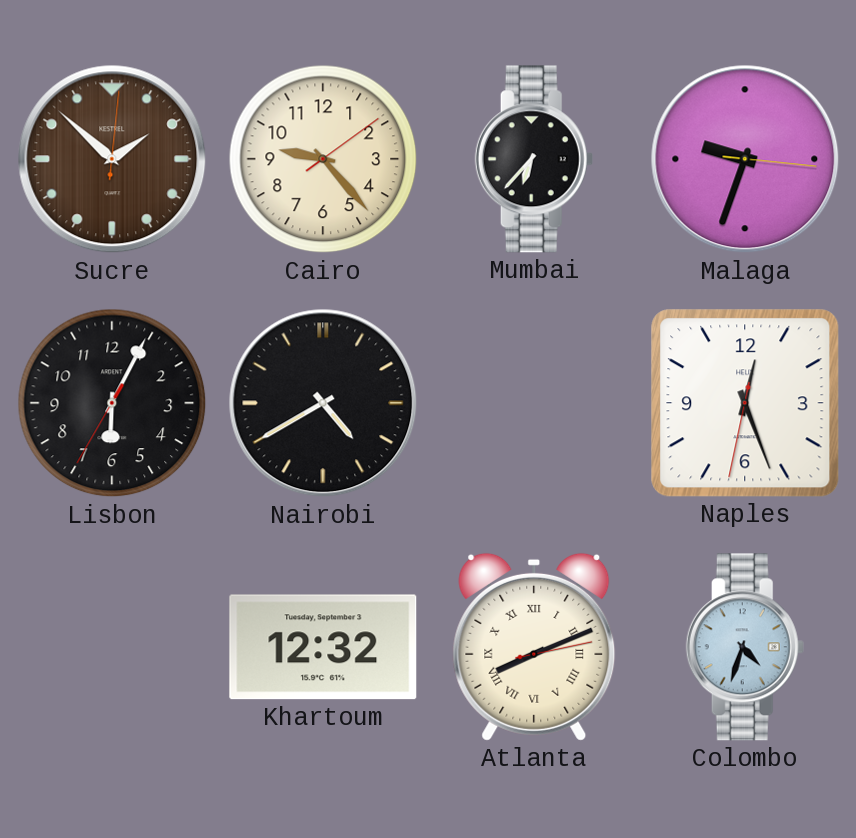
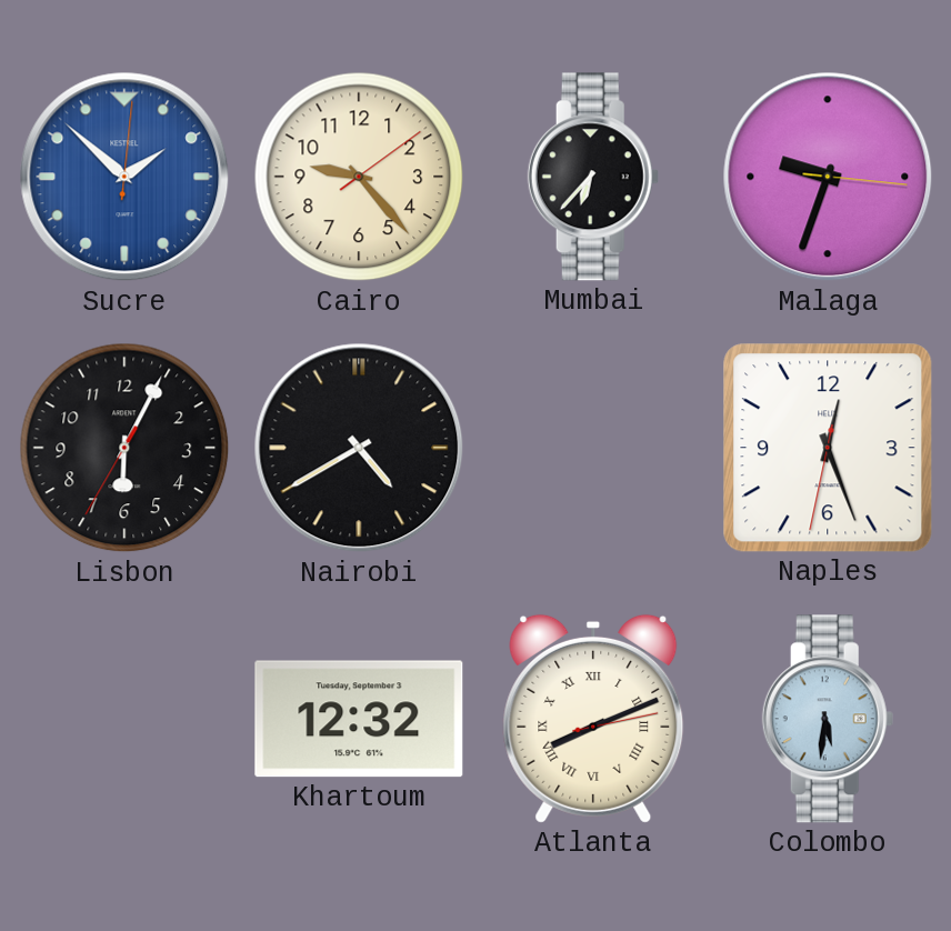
Sucre dial: brown -> blue
Colombo: 4:33 -> 5:31
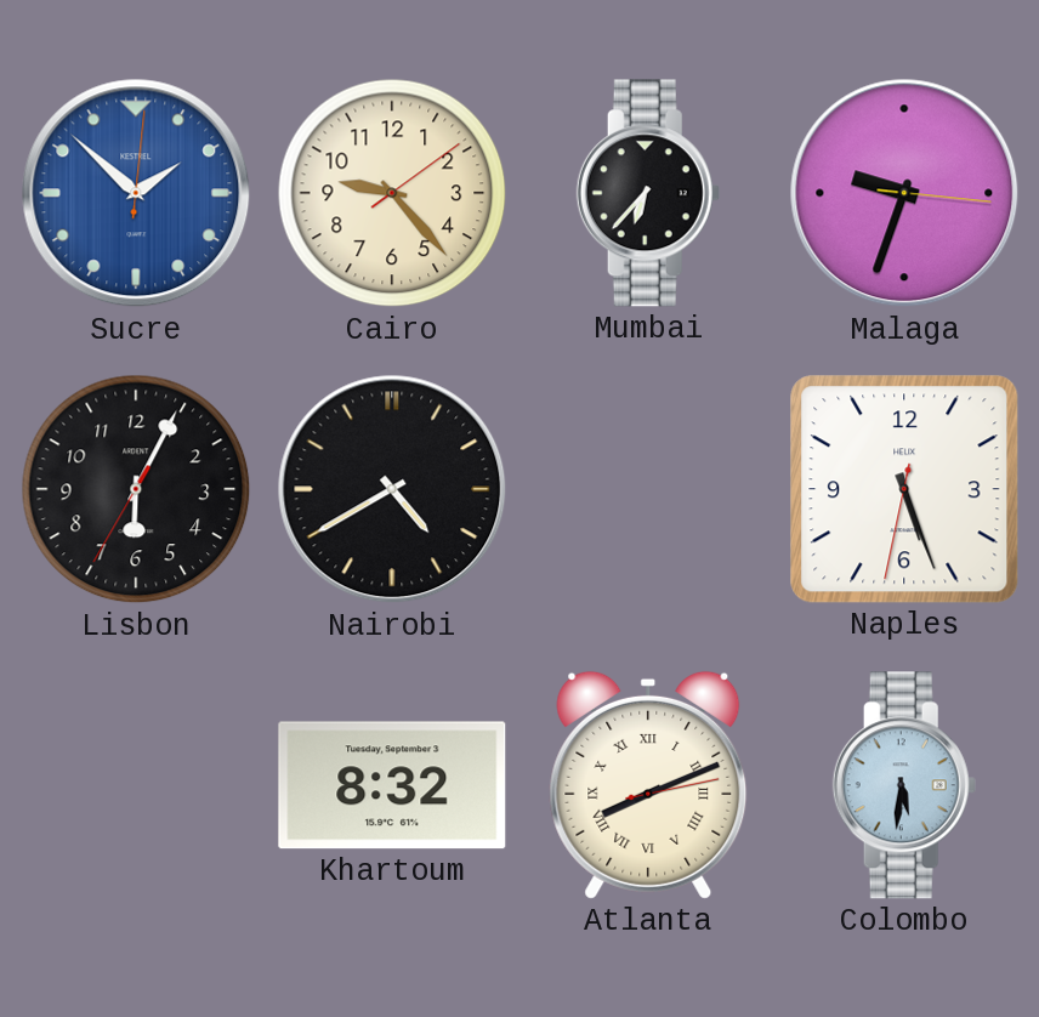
Naples: 12:26 -> 5:26
Khartoum: 12:32 -> 8:32
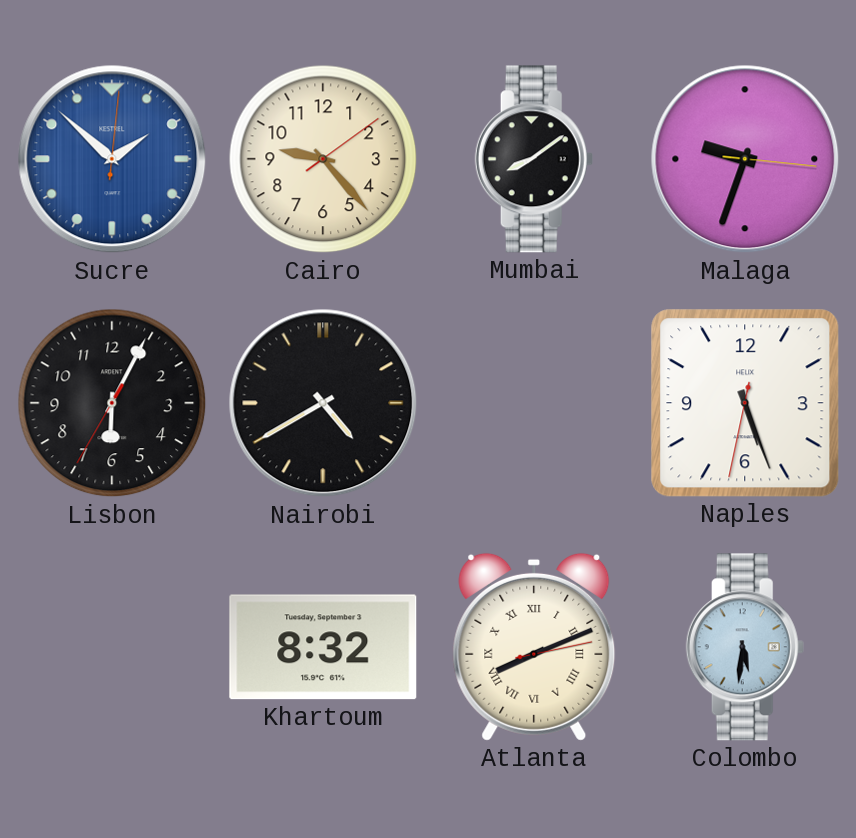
Mumbai: 6:37 -> 8:09
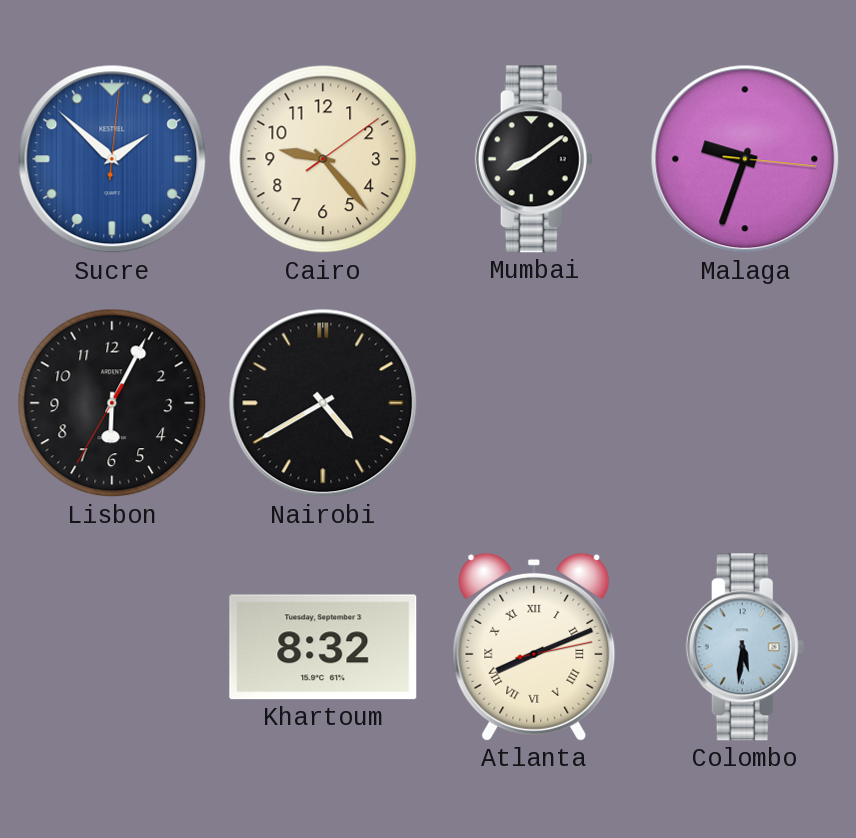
Naples: 5:26 -> none
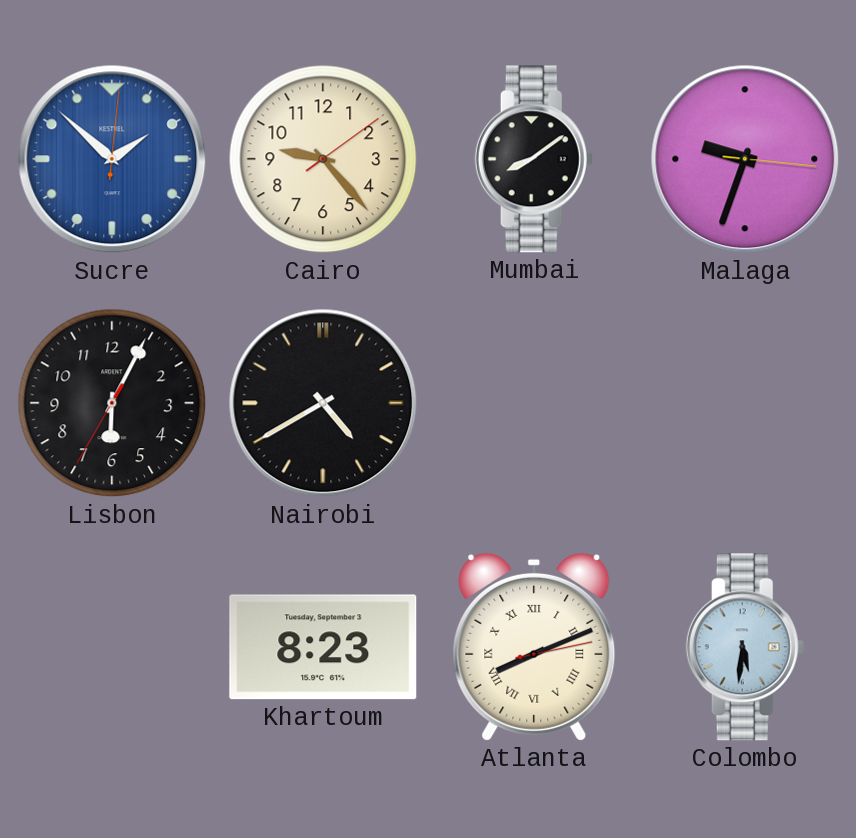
Khartoum: 8:32 -> 8:23
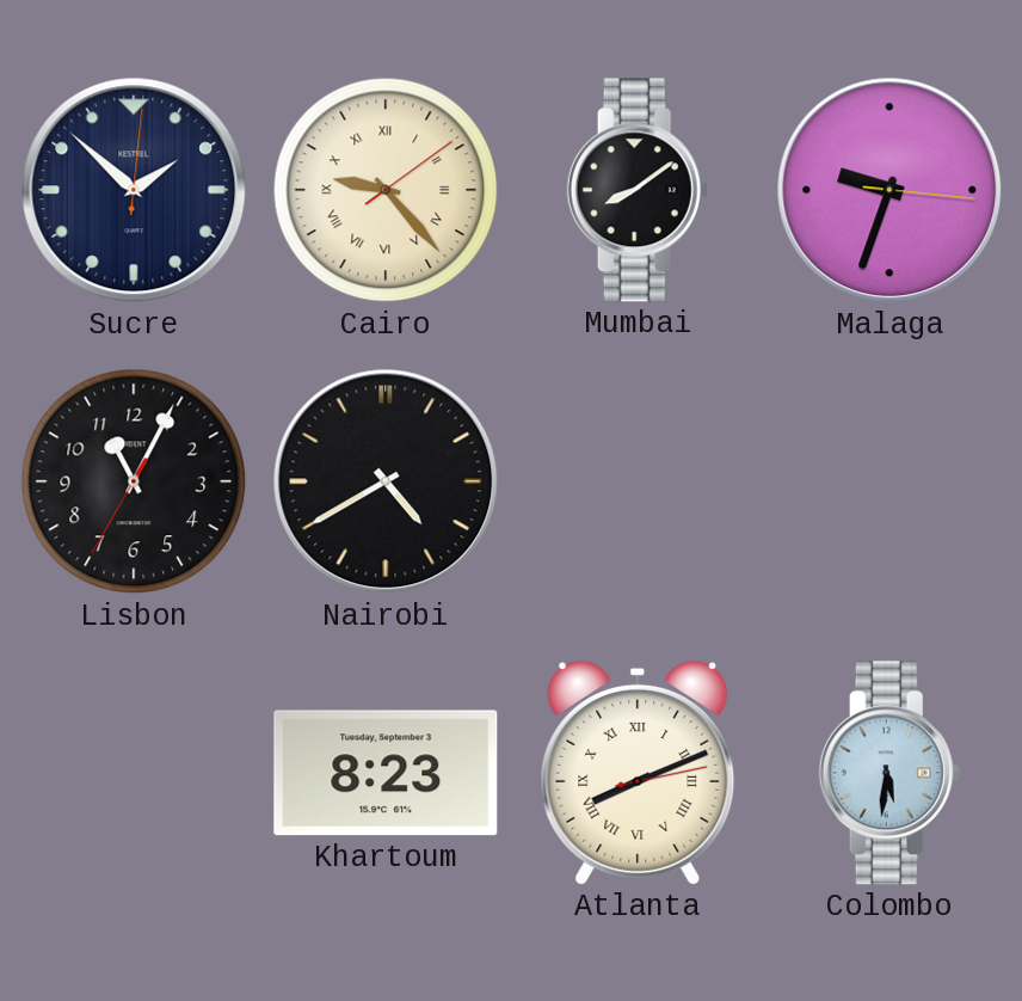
Sucre dial: blue -> navy
Cairo numerals: Arabic -> Roman
Lisbon: 6:04 -> 11:04
